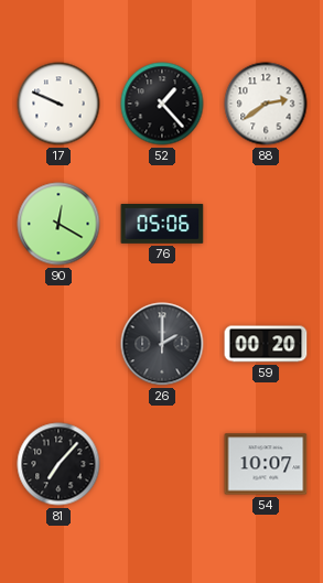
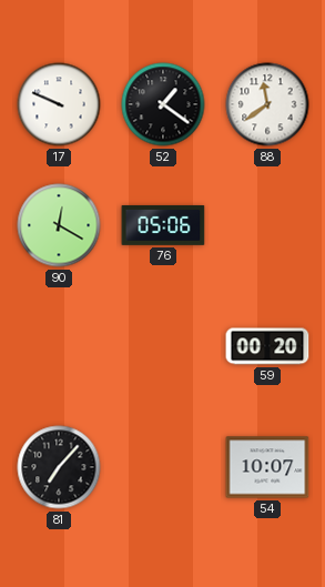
52: 1:23 -> 1:21
88: 2:39 -> 11:39
26: 2:00 -> none
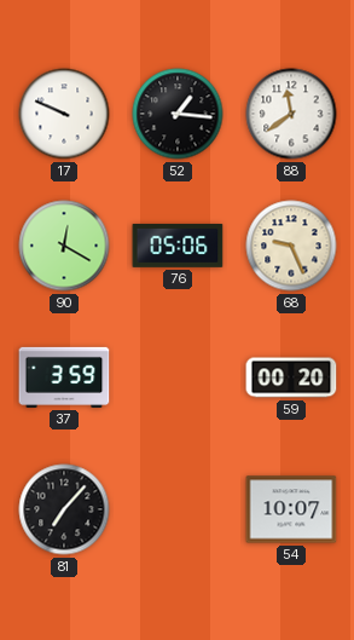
52: 1:21 -> 1:16
68: none -> 9:26
37: none -> 3:59
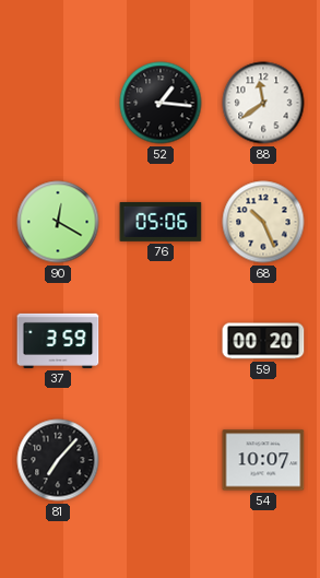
17: 9:49 -> none
68: 9:26 -> 10:26
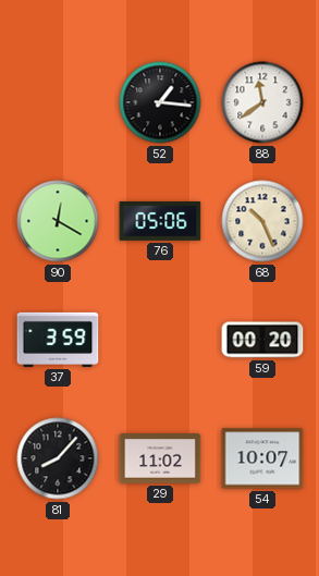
81: 7:07 -> 8:07
29: none -> 11:02
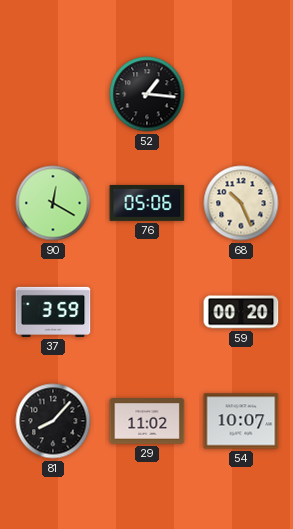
88: 11:39 -> none
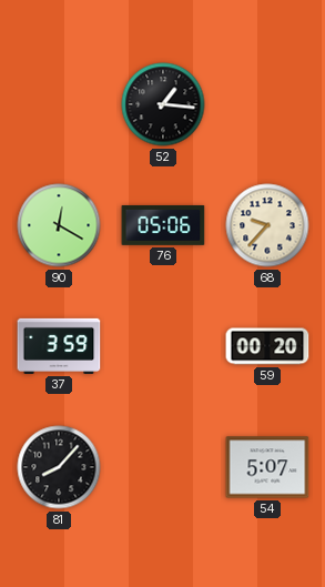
68: 10:26 -> 9:37
29: 11:02 -> none
54: 10:07 -> 5:07
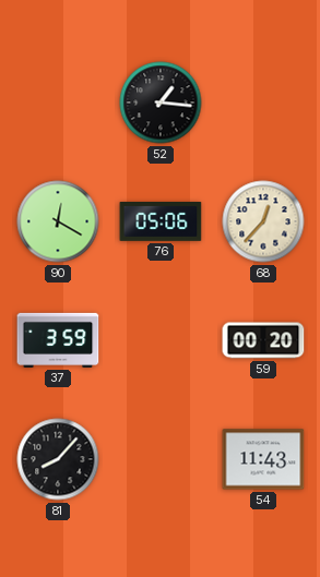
68: 9:37 -> 12:37
54: 5:07 -> 11:43
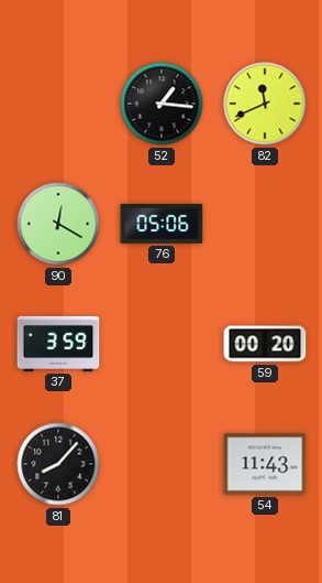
82: none -> 11:41
68: 12:37 -> none
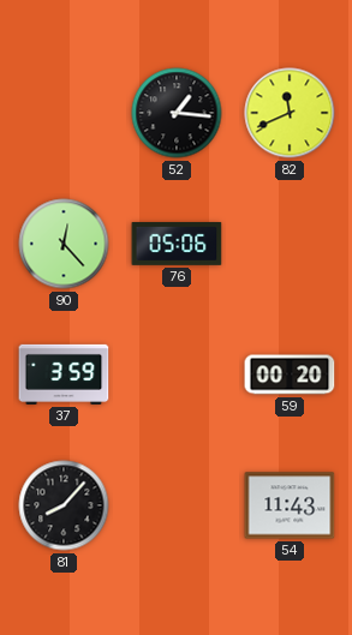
90: 12:20 -> 12:23
